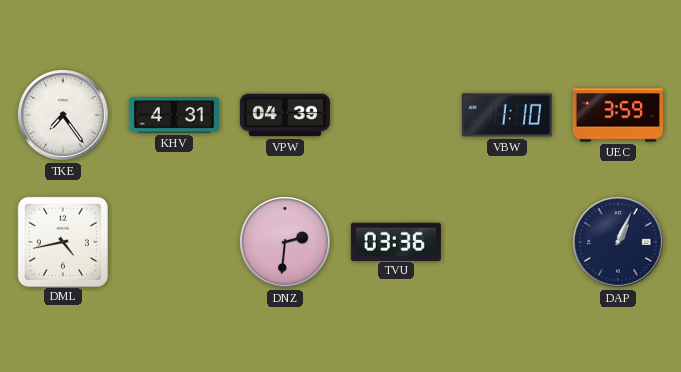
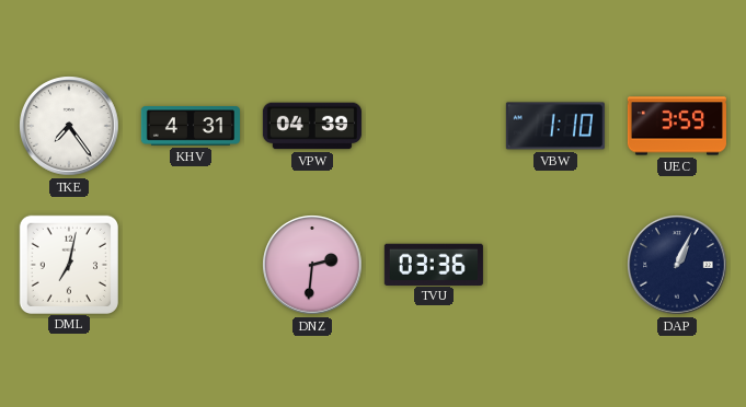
DML: 4:43 -> 7:02
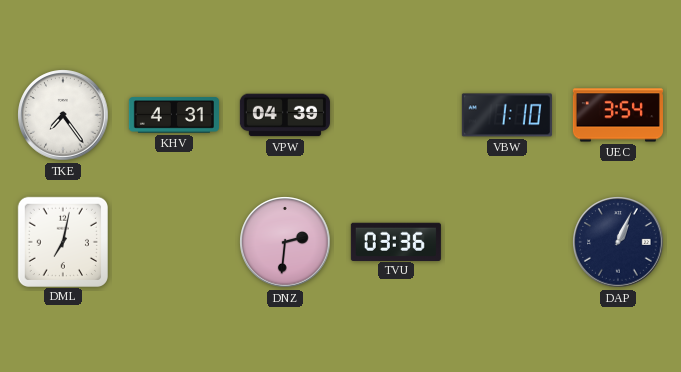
UEC: 3:59 -> 3:54
